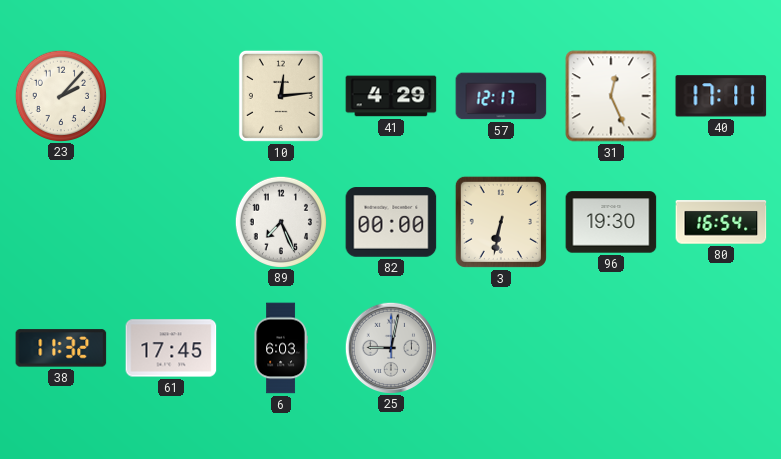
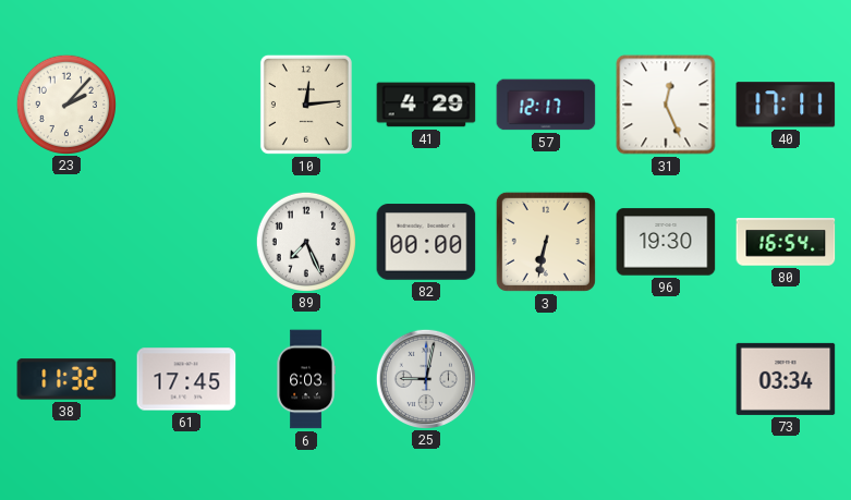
73: none -> 03:34
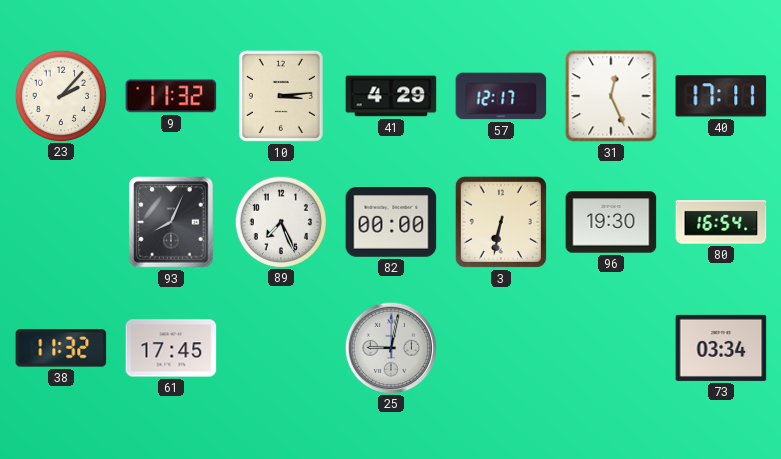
9: none -> 11:32
10: 12:14 -> 3:14
93: none -> 8:04
6: 6:03 -> none
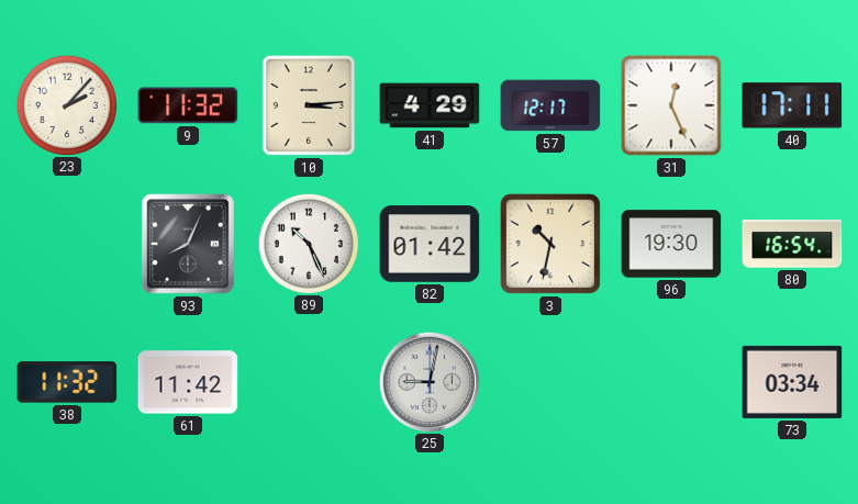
89: 7:26 -> 10:26
82: 00:00 -> 01:42
3: 6:32 -> 10:32
61: 17:45 -> 11:42
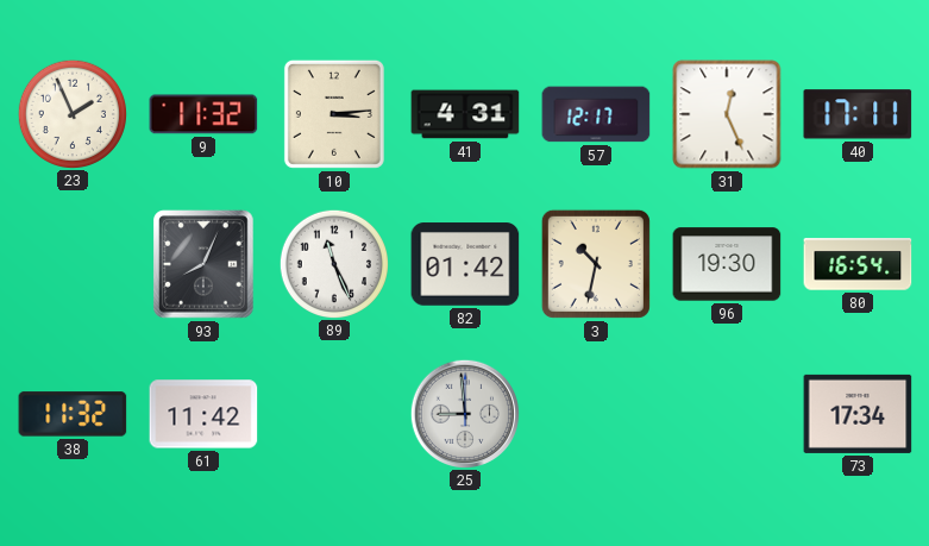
23: 2:07 -> 1:56
41: 4:29 -> 4:31
89: 10:26 -> 11:26
25: 9:02 -> 8:59
73: 03:34 -> 17:34
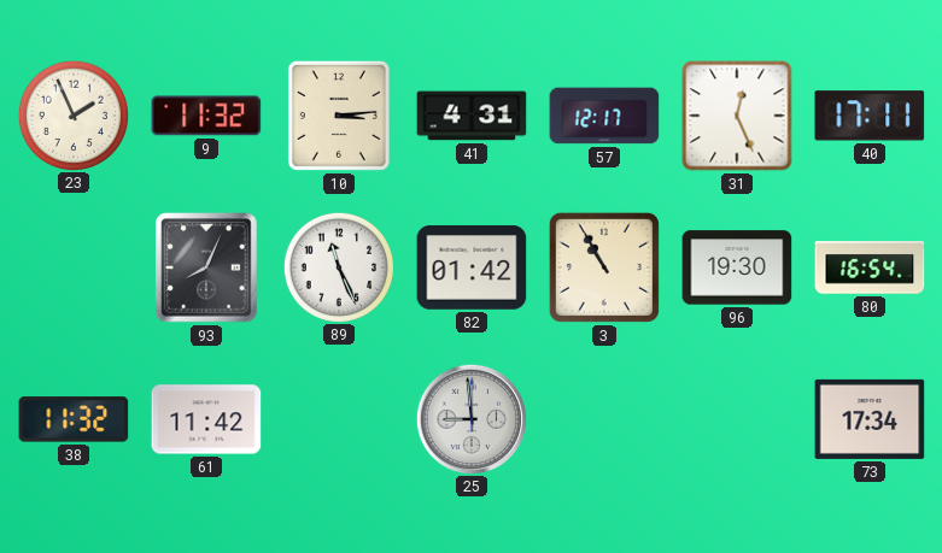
3: 10:32 -> 10:55
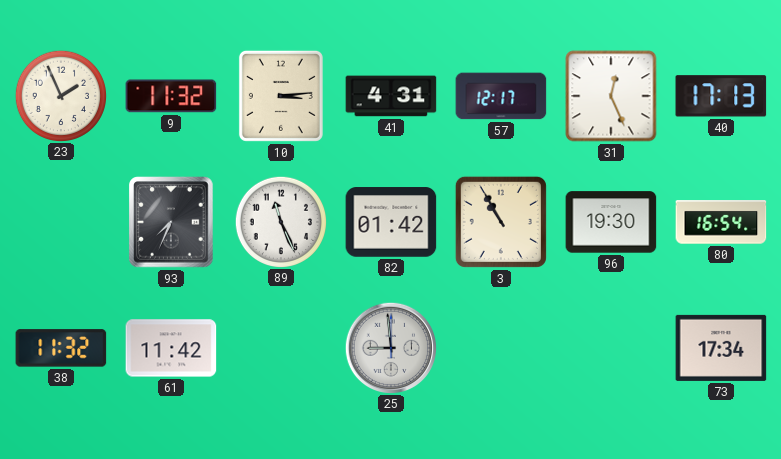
40: 17:11 -> 17:13
93: 8:04 -> 7:34
